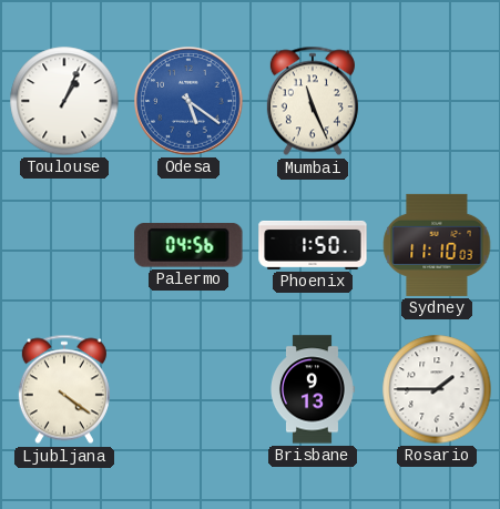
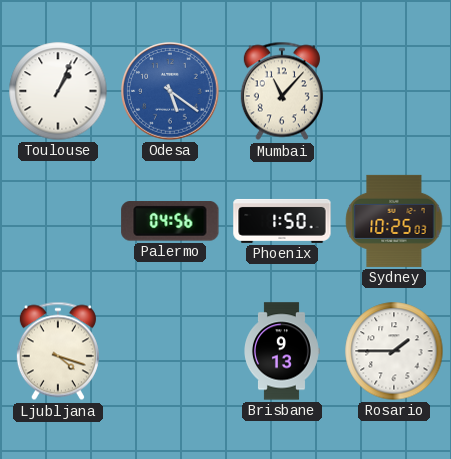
Mumbai: 11:26 -> 11:07
Sydney: 11:10 -> 10:25
Ljubljana: 4:21 -> 4:18
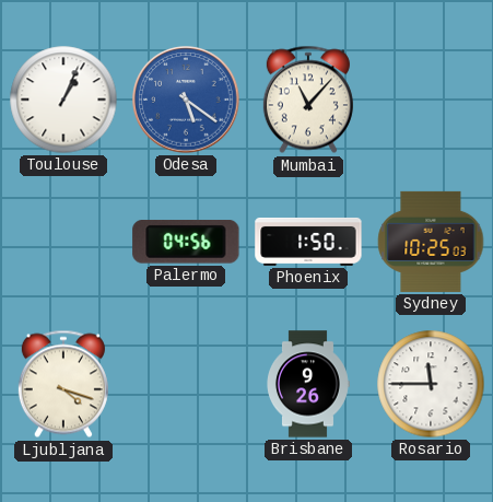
Brisbane: 9:13 -> 9:26
Rosario: 1:45 -> 11:45
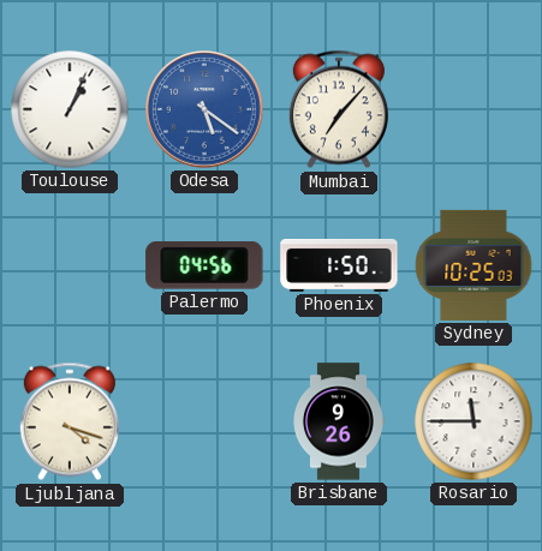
Mumbai: 11:07 -> 7:07
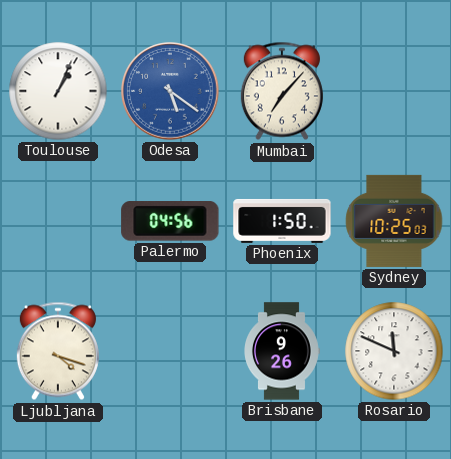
Rosario: 11:45 -> 11:49
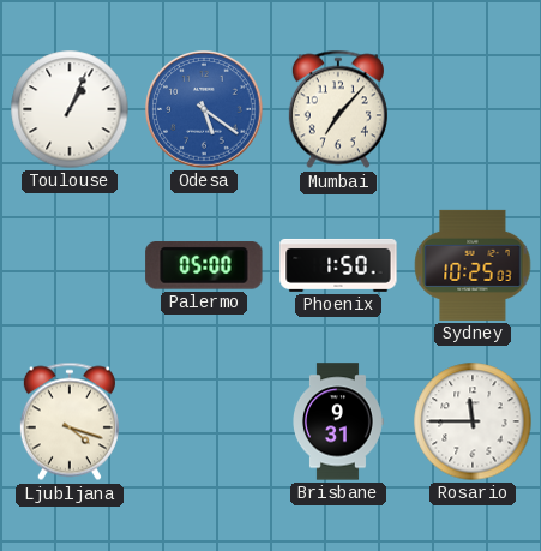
Palermo: 04:56 -> 05:00
Brisbane: 9:26 -> 9:31
Rosario: 11:49 -> 11:45
